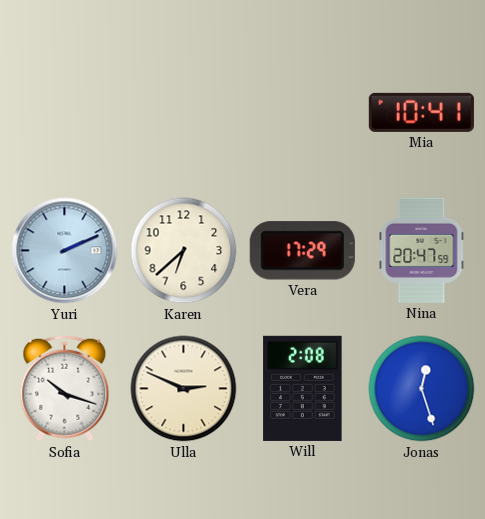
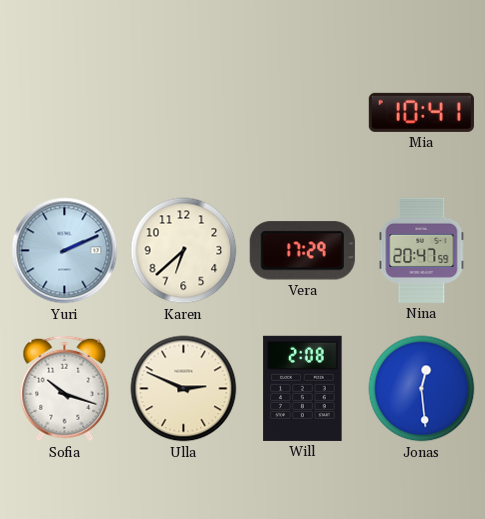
Jonas: 12:27 -> 12:29
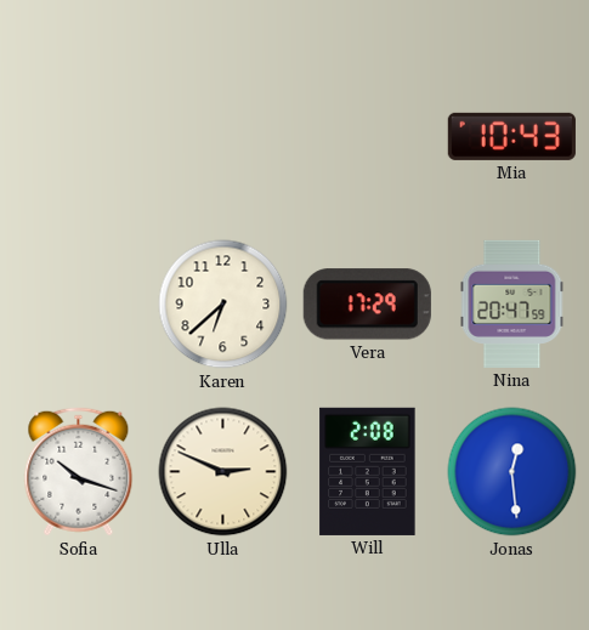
Mia: 10:41 -> 10:43
Yuri: 2:11 -> none
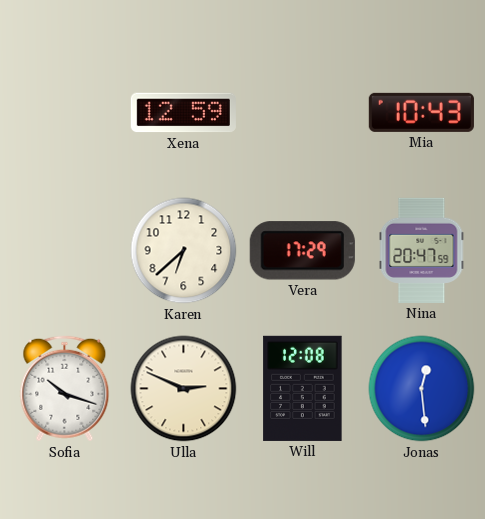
Xena: none -> 12:59
Will: 2:08 -> 12:08
